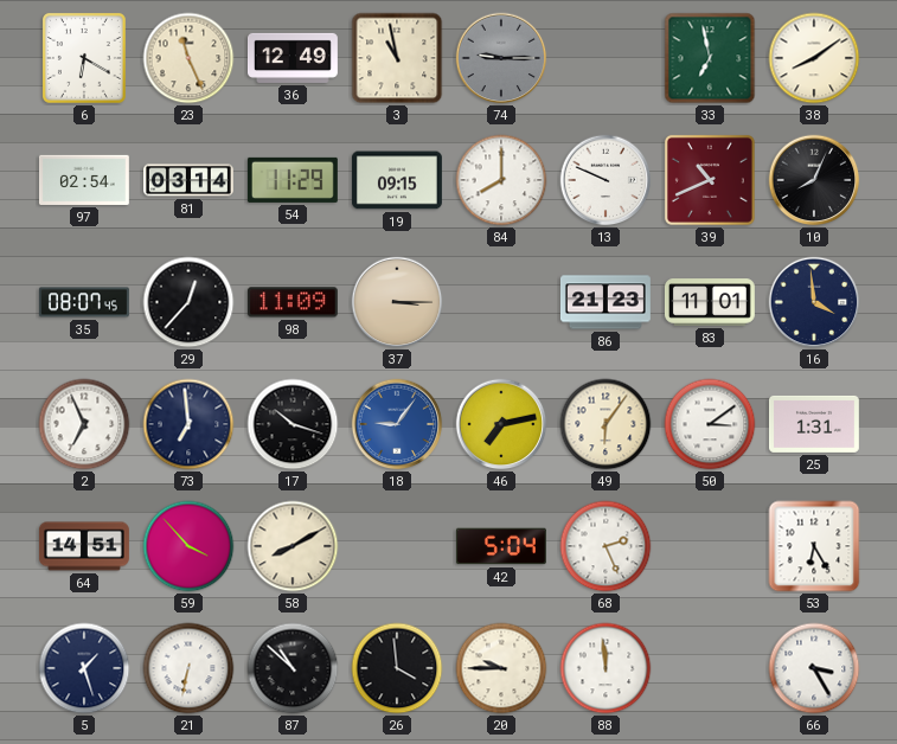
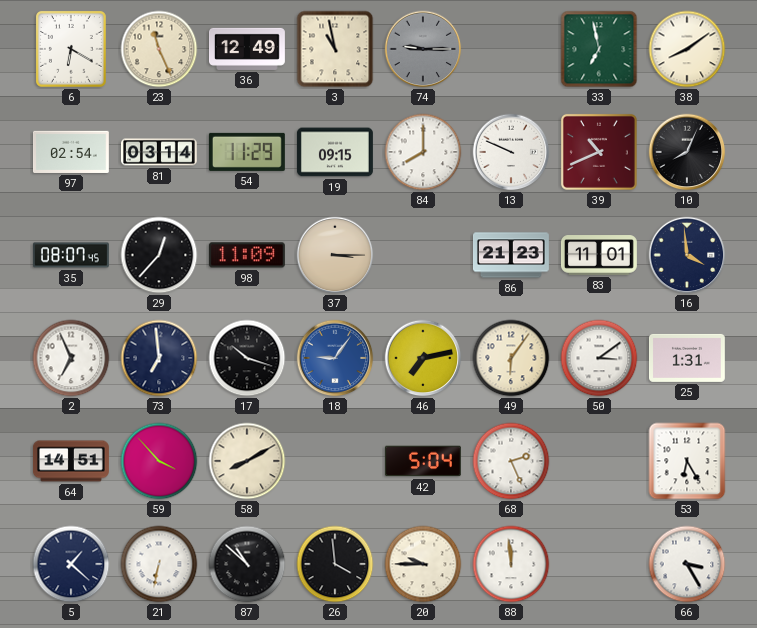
5: 1:27 -> 1:22
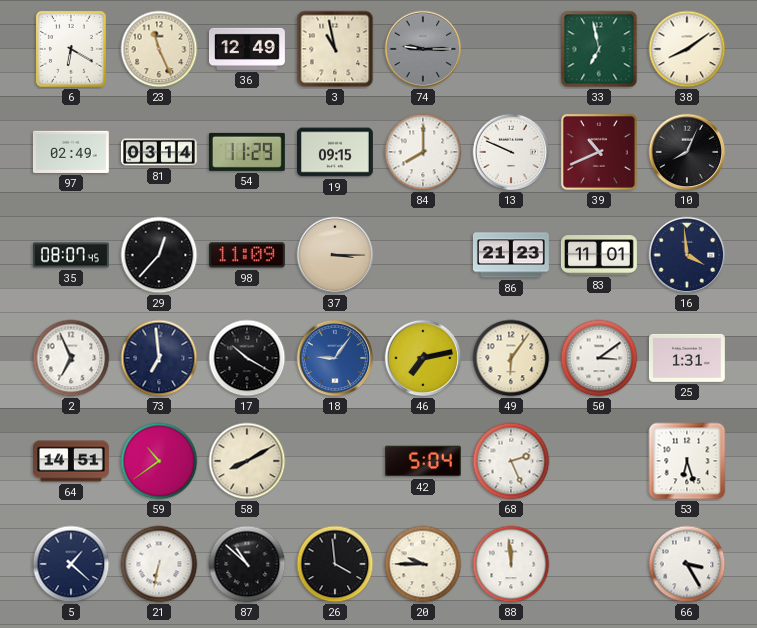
97: 02:54 -> 02:49
17: 10:18 -> 10:20
59: 3:53 -> 10:39
53: 6:25 -> 6:27
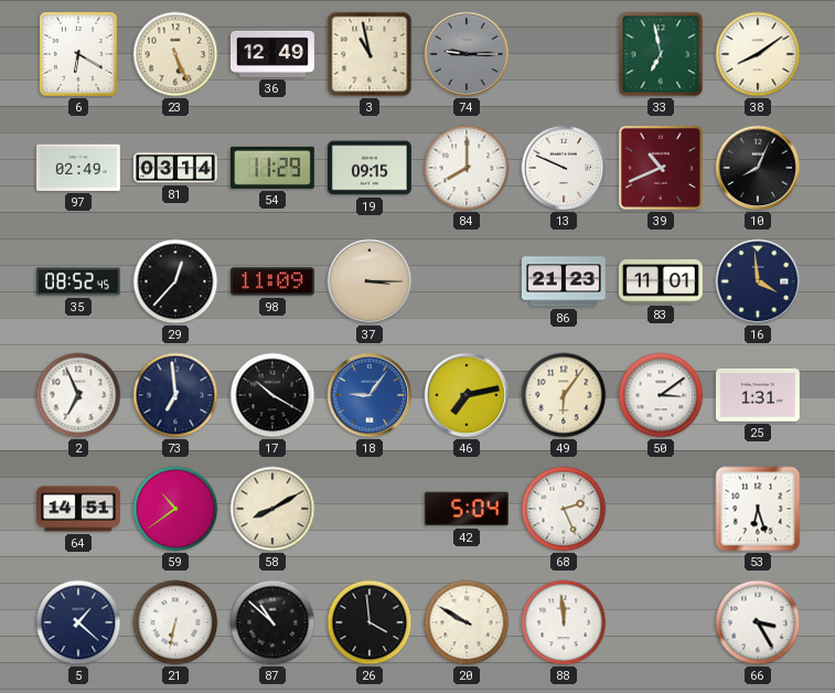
23: 11:26 -> 5:26
35: 08:07 -> 08:52
20: 9:45 -> 9:50
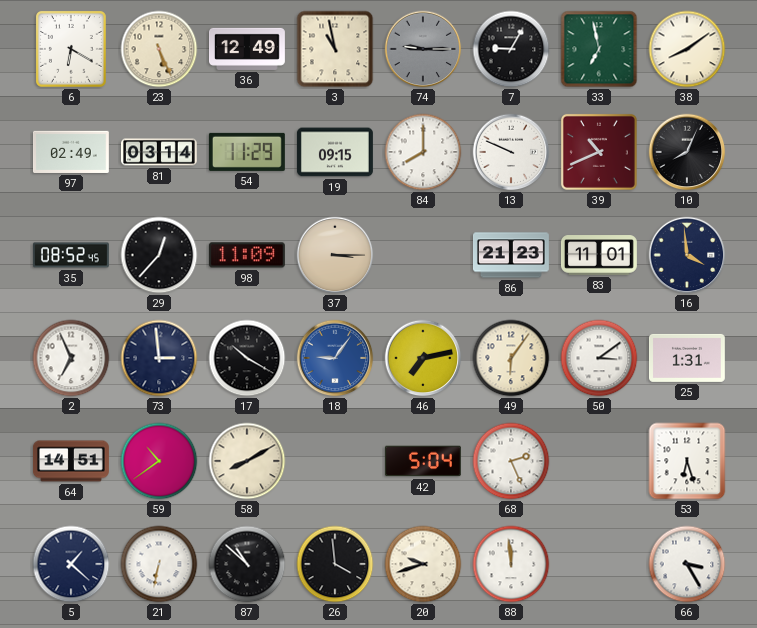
7: none -> 9:05
73: 6:59 -> 2:59
20: 9:50 -> 9:42
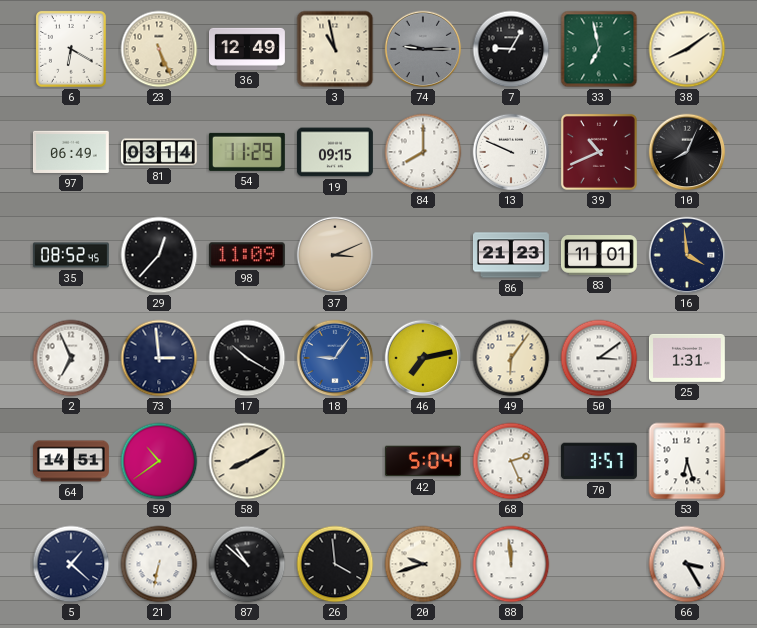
97: 02:49 -> 06:49
37: 3:15 -> 3:11
70: none -> 3:57
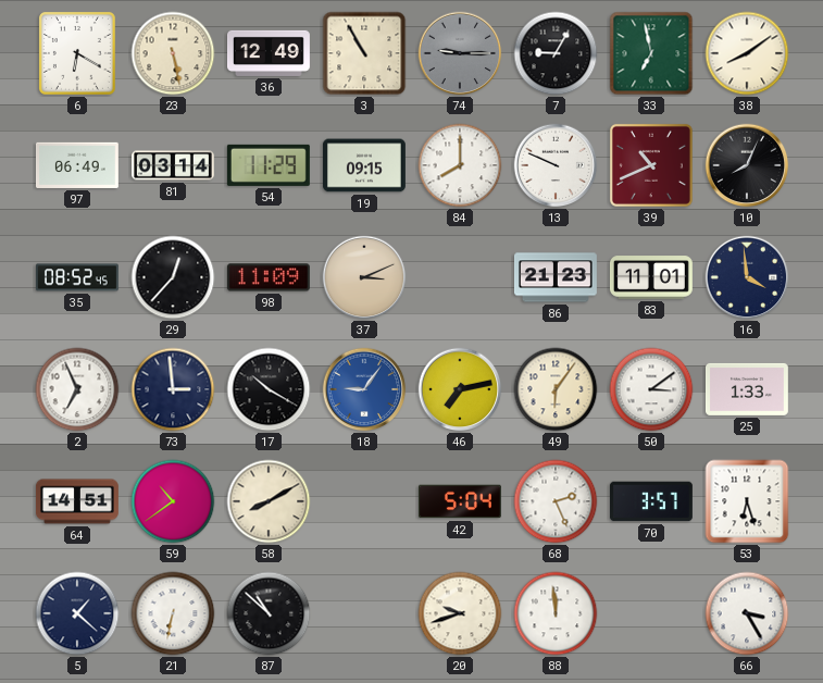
23: 5:26 -> 5:28
3: 10:58 -> 10:55
25: 1:31 -> 1:33
26: 3:59 -> none
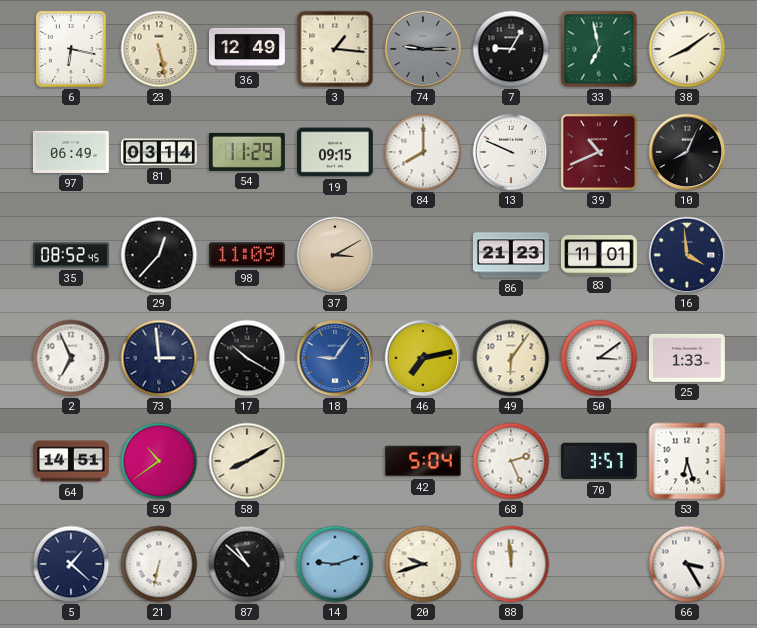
6: 6:20 -> 6:17
3: 10:55 -> 1:16
37: 3:11 -> 3:10
14: none -> 9:12
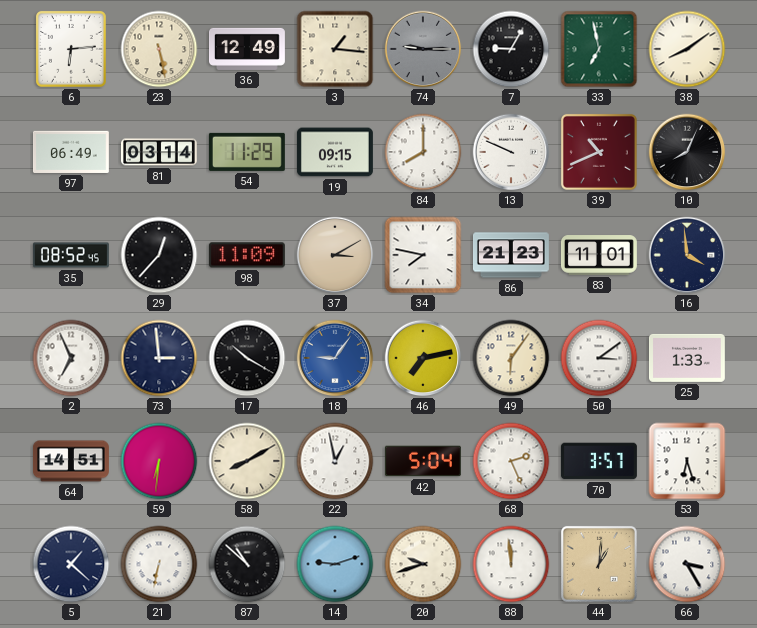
6: 6:17 -> 6:14
34: none -> 7:47
59: 10:39 -> 6:31
22: none -> 12:58
44: none -> 1:01
